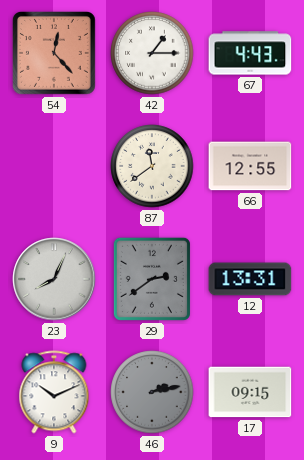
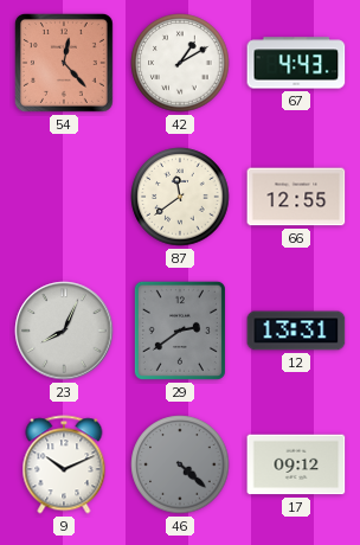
42: 1:15 -> 1:10
46: 2:13 -> 4:22
17: 09:15 -> 09:12
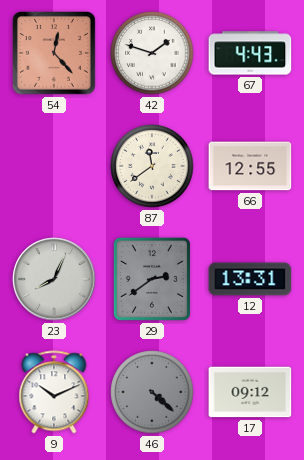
42: 1:10 -> 1:48
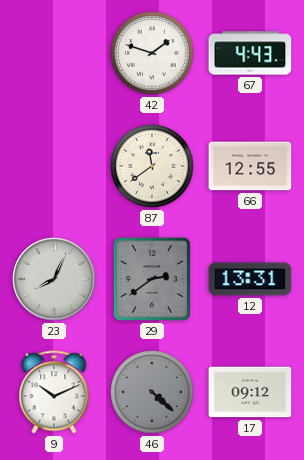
54: 12:23 -> none
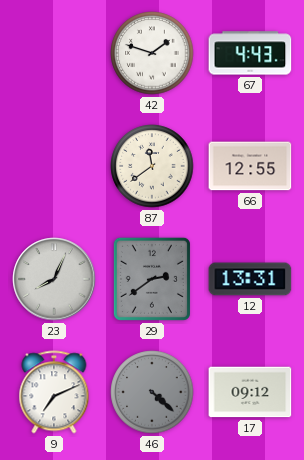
9: 10:11 -> 7:11
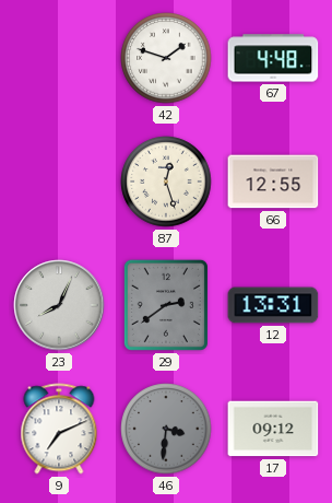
67: 4:43 -> 4:48
87: 11:39 -> 12:27
46: 4:22 -> 3:31
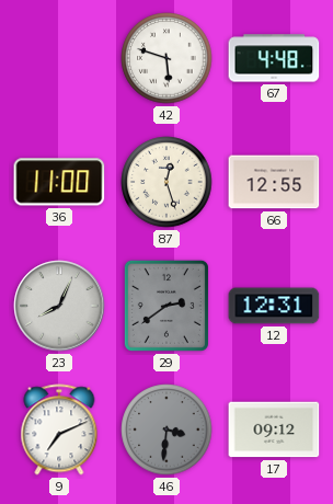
42: 1:48 -> 5:48
36: none -> 11:00
12: 13:31 -> 12:31
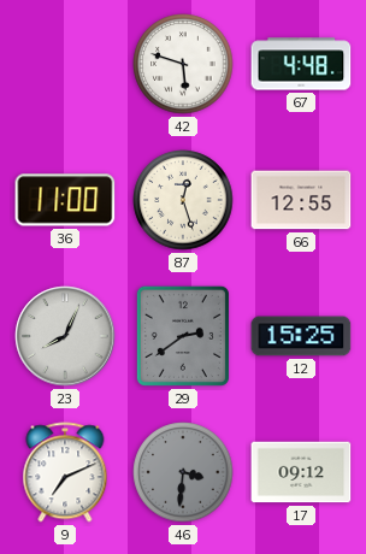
12: 12:31 -> 15:25
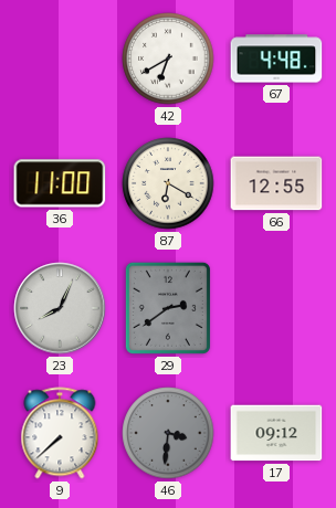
42: 5:48 -> 6:40
87: 12:27 -> 6:20
12: 15:25 -> none
9: 7:11 -> 7:38
